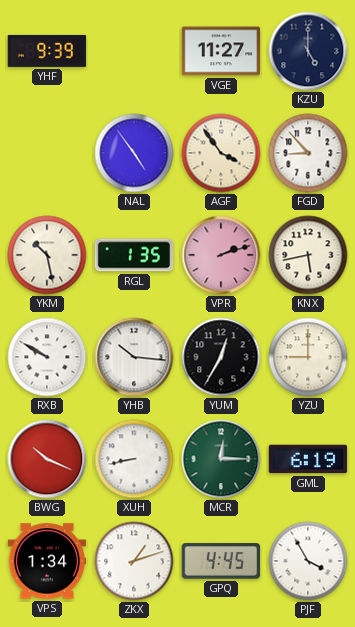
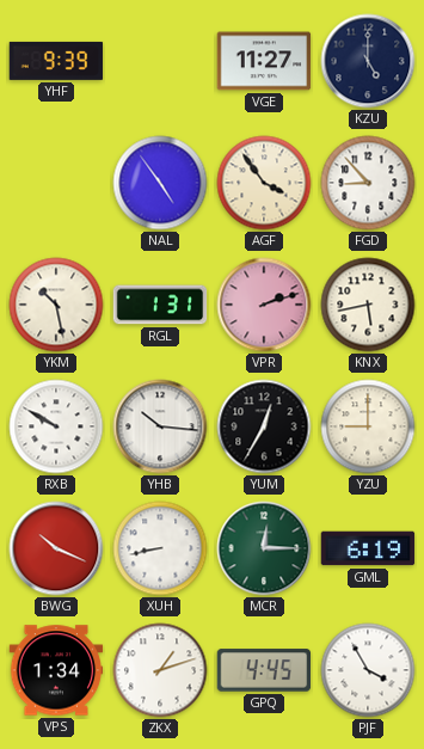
RGL: 1:35 -> 1:31
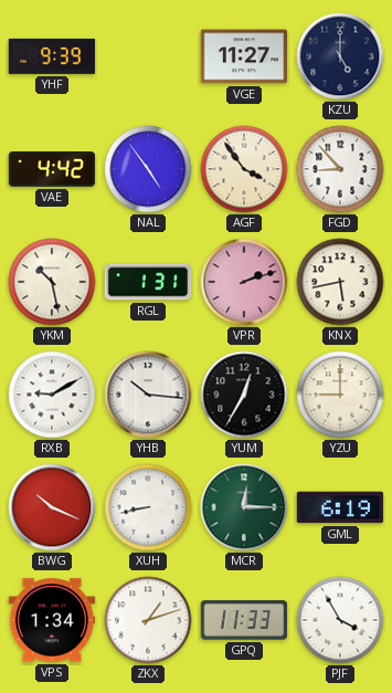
VAE: none -> 4:42
RXB: 9:50 -> 9:10
GPQ: 4:45 -> 11:33
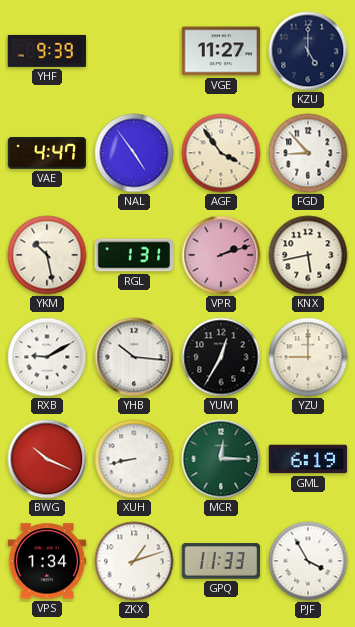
VAE: 4:42 -> 4:47
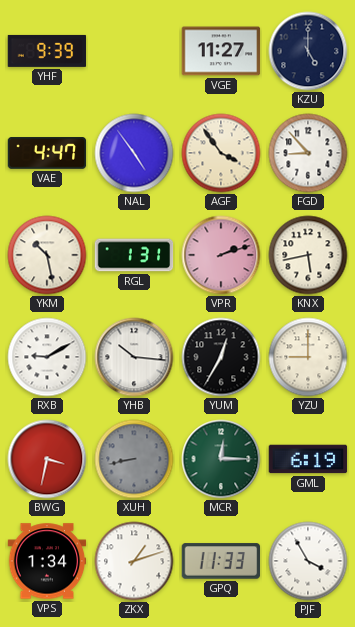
BWG: 10:19 -> 3:32
XUH dial: white -> grey
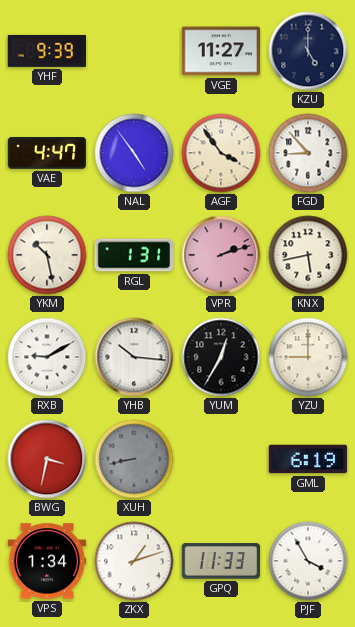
MCR: 12:15 -> none
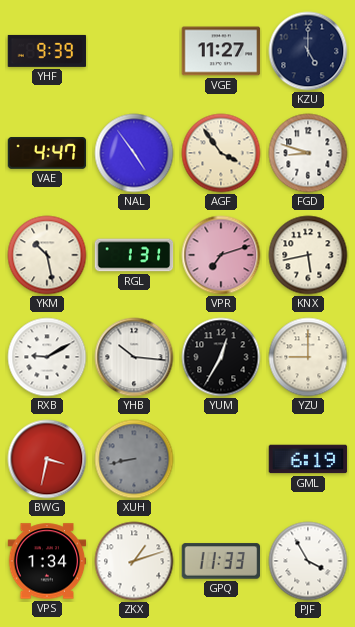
FGD: 8:53 -> 8:48
VPR: 2:12 -> 7:12
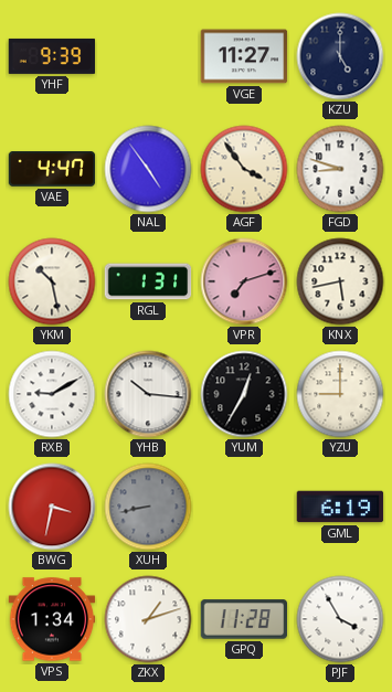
GPQ: 11:33 -> 11:28
